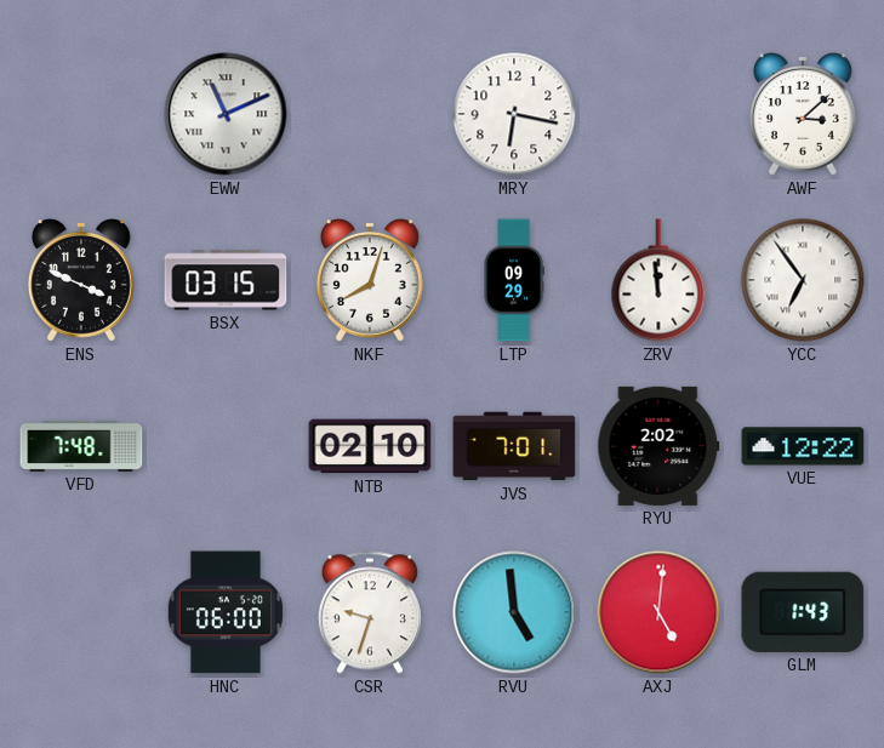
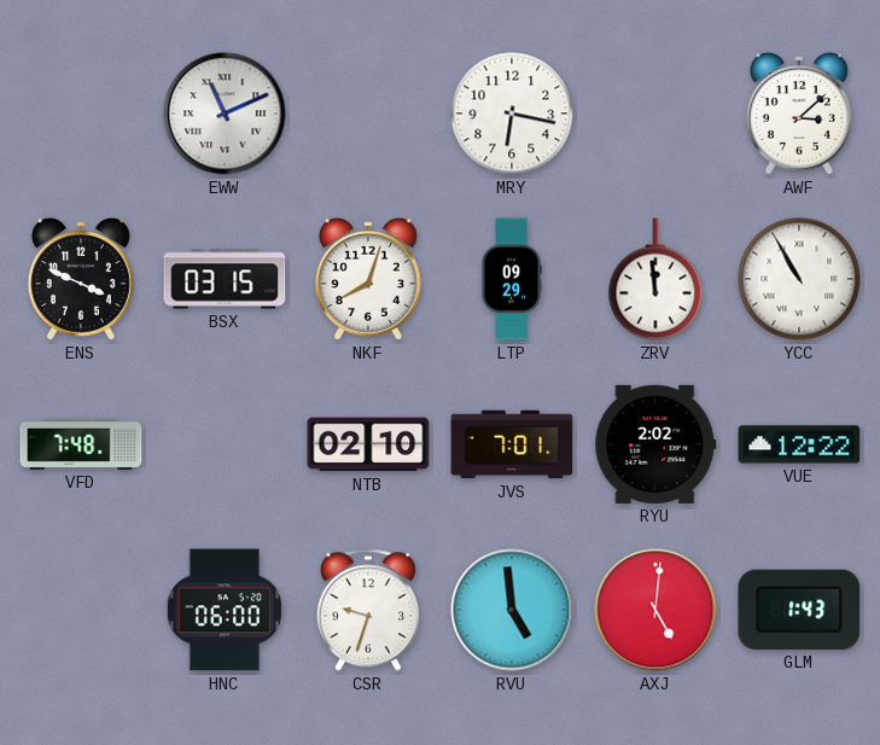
YCC: 6:54 -> 10:55
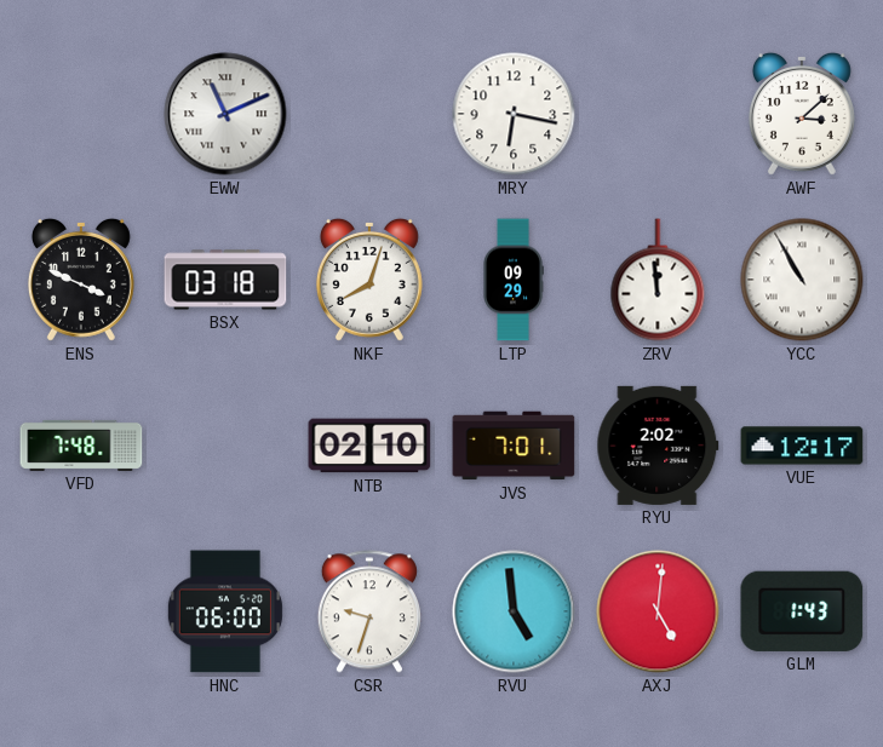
BSX: 03:15 -> 03:18
VUE: 12:22 -> 12:17
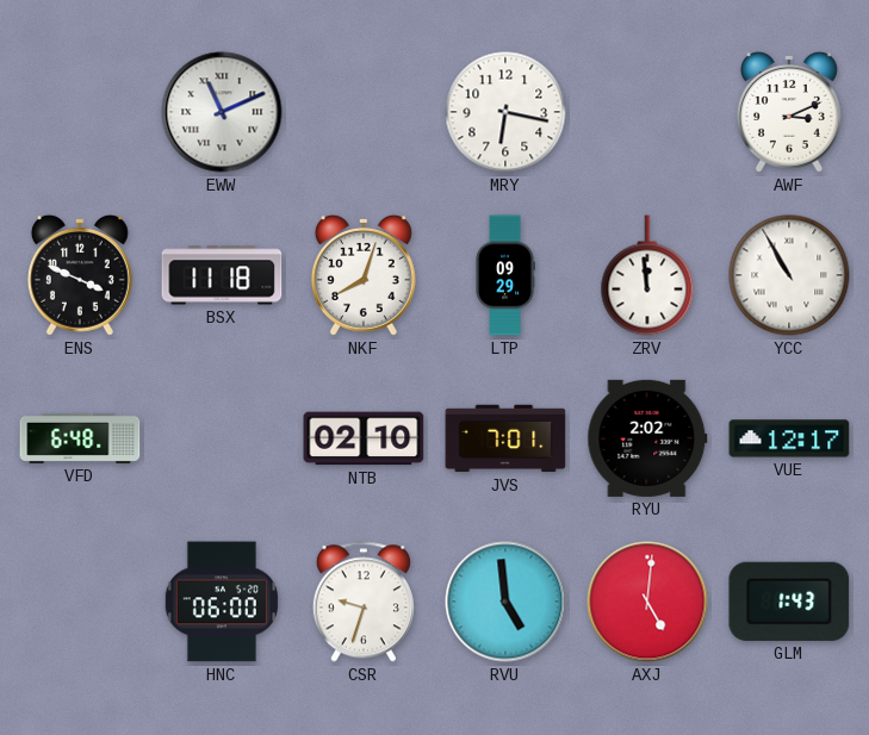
AWF: 3:08 -> 3:11
BSX: 03:18 -> 11:18
VFD: 7:48 -> 6:48
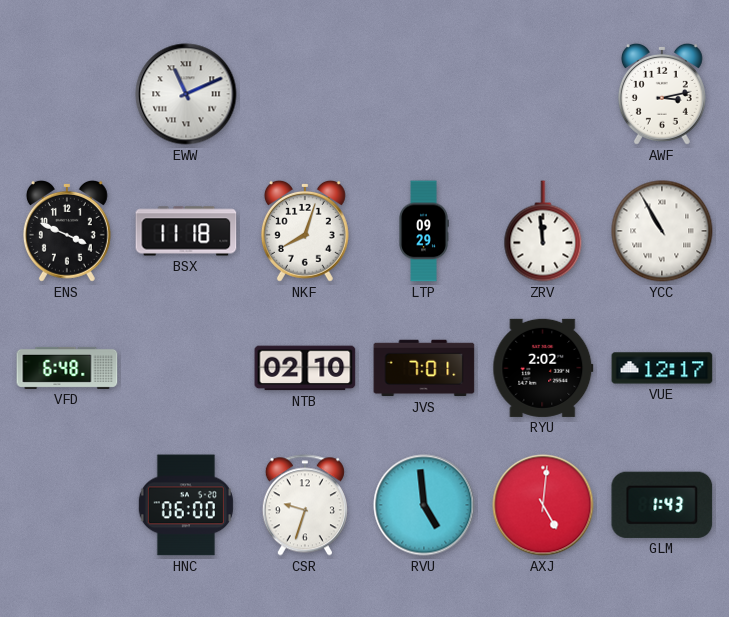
MRY: 6:17 -> none
AWF: 3:11 -> 3:13
